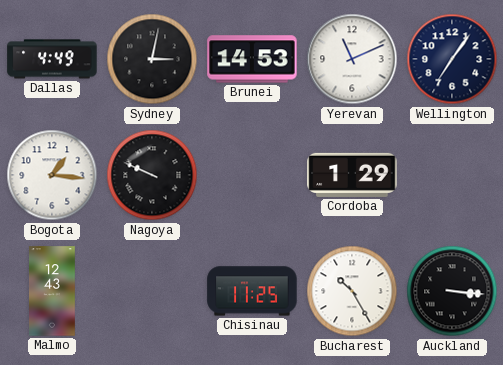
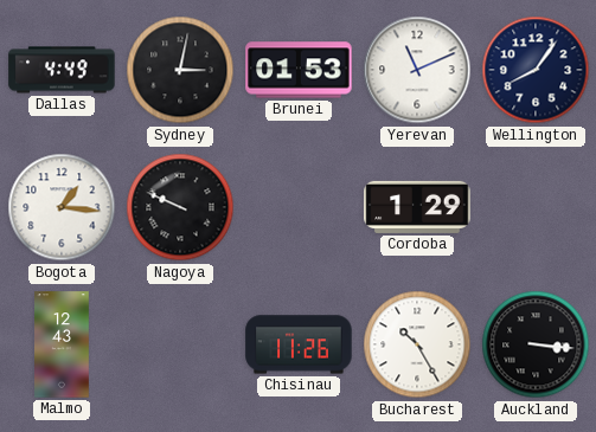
Brunei: 14:53 -> 01:53
Wellington: 7:06 -> 8:06
Chisinau: 11:25 -> 11:26
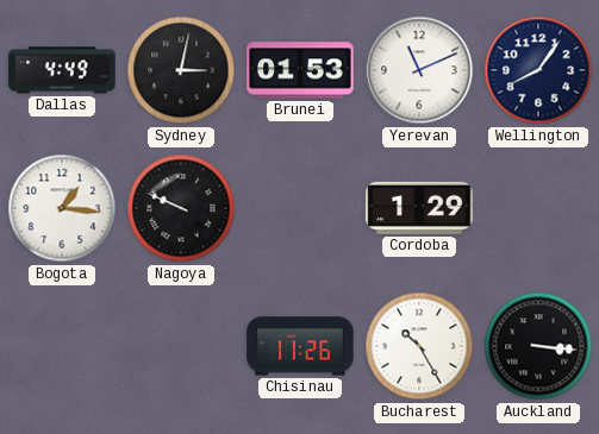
Malmo: 12:43 -> none
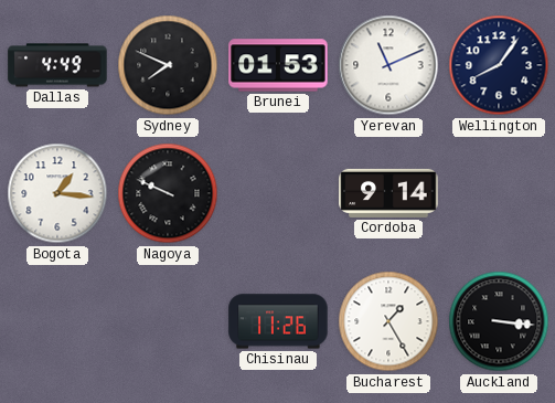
Sydney: 3:02 -> 7:49
Cordoba: 1:29 -> 9:14
Bucharest: 10:25 -> 1:25
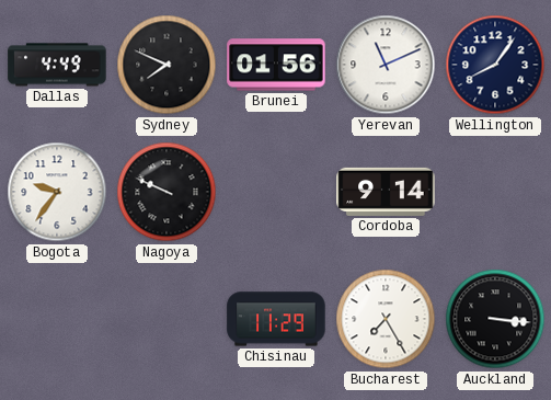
Brunei: 01:53 -> 01:56
Bogota: 1:16 -> 9:36
Chisinau: 11:26 -> 11:29
Bucharest: 1:25 -> 7:25
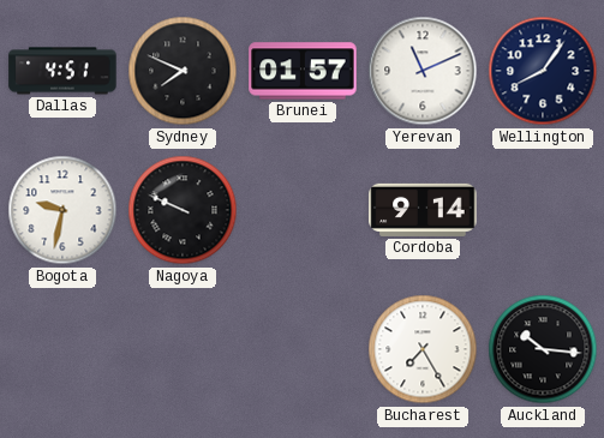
Dallas: 4:49 -> 4:51
Brunei: 01:56 -> 01:57
Bogota: 9:36 -> 9:32
Chisinau: 11:29 -> none
Auckland: 3:16 -> 10:16
